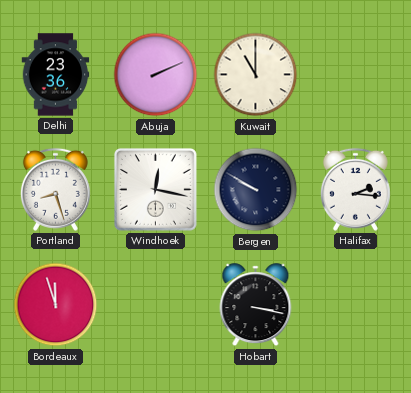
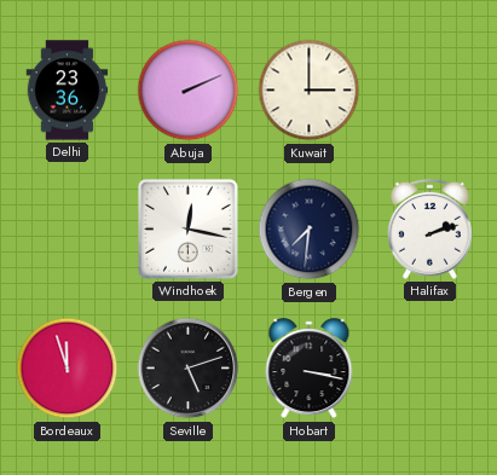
Kuwait: 11:00 -> 3:00
Portland: 8:27 -> none
Bergen: 9:50 -> 7:31
Halifax: 2:16 -> 2:12
Seville: none -> 5:12
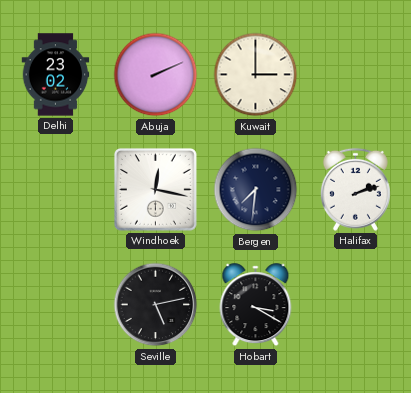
Delhi: 23:36 -> 23:02
Bordeaux: 11:57 -> none
Seville: 5:12 -> 5:13
Hobart: 3:17 -> 3:20
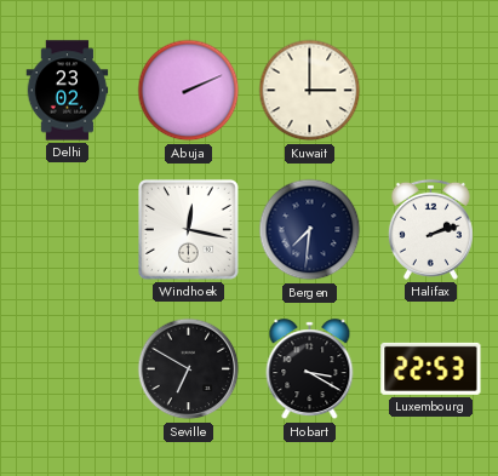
Seville: 5:13 -> 6:50
Luxembourg: none -> 22:53
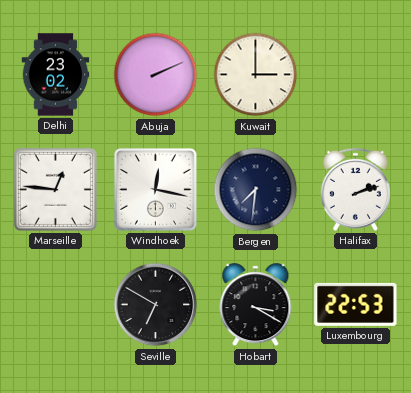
Marseille: none -> 12:46
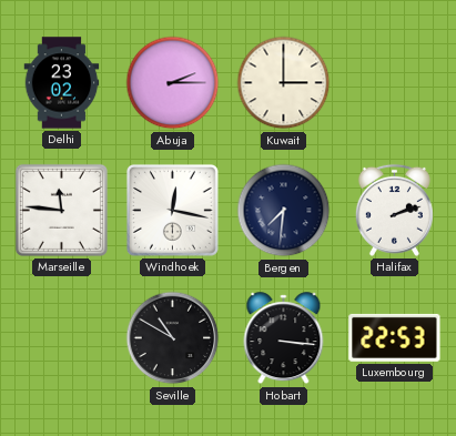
Abuja: 2:11 -> 2:15
Marseille: 12:46 -> 11:46
Seville: 6:50 -> 10:50
Hobart: 3:20 -> 3:16
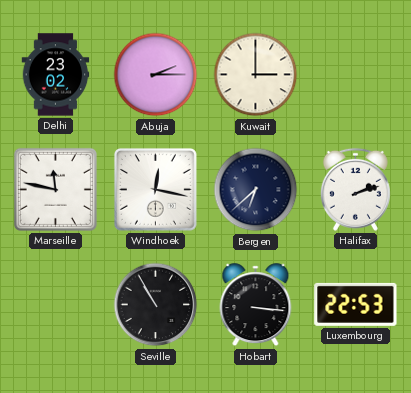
Marseille: 11:46 -> 11:47
Bergen: 7:31 -> 6:38
Seville: 10:50 -> 10:55
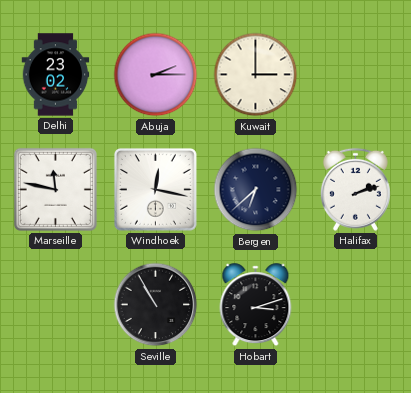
Hobart: 3:16 -> 3:12
Luxembourg: 22:53 -> none
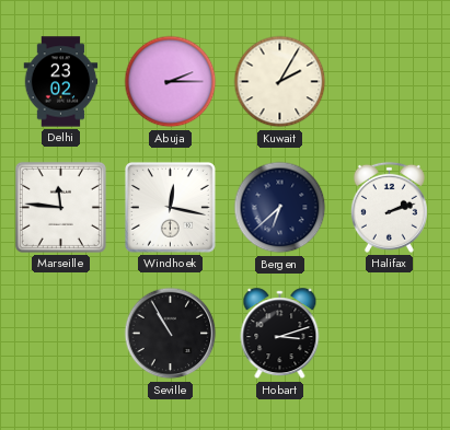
Kuwait: 3:00 -> 2:05
Marseille: 11:47 -> 11:46
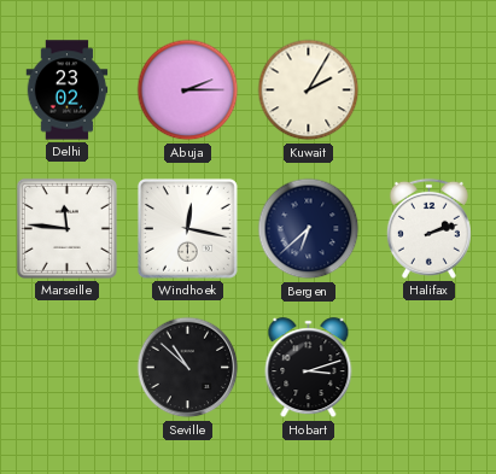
Seville: 10:55 -> 10:52
